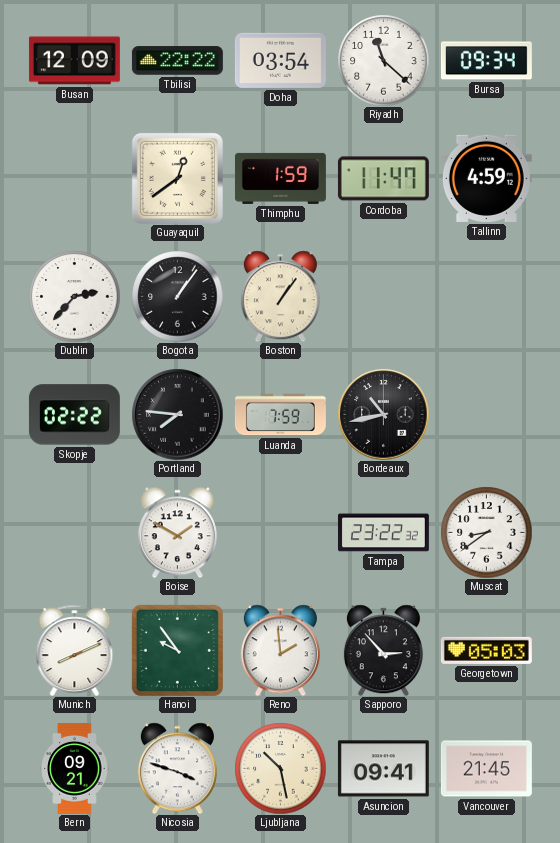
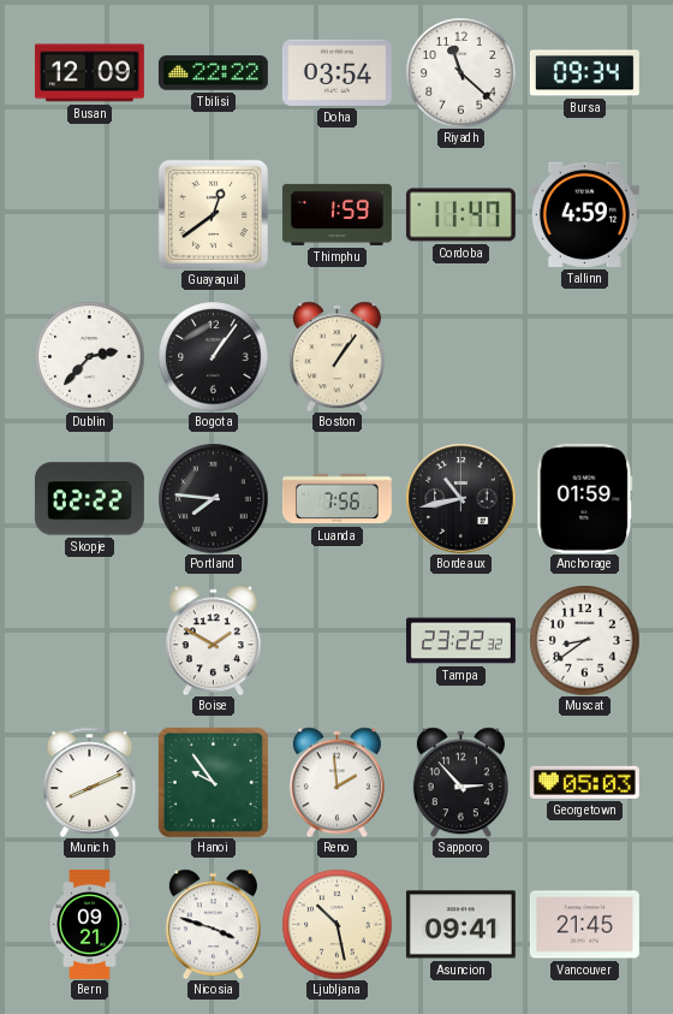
Luanda: 7:59 -> 7:56
Anchorage: none -> 01:59
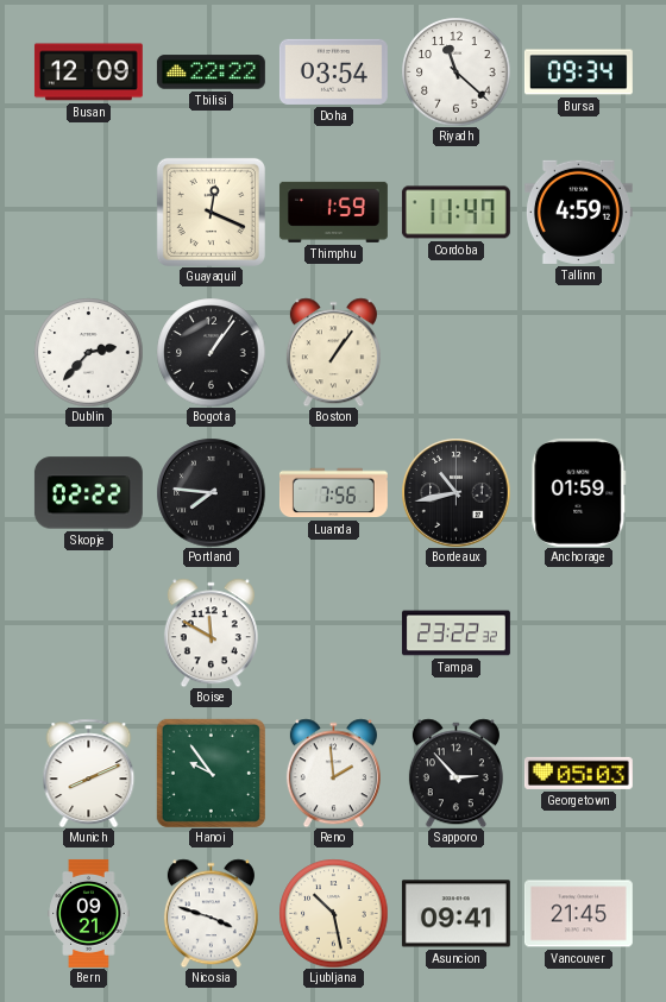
Guayaquil: 12:39 -> 12:19
Boise: 1:50 -> 11:50
Muscat: 8:39 -> none
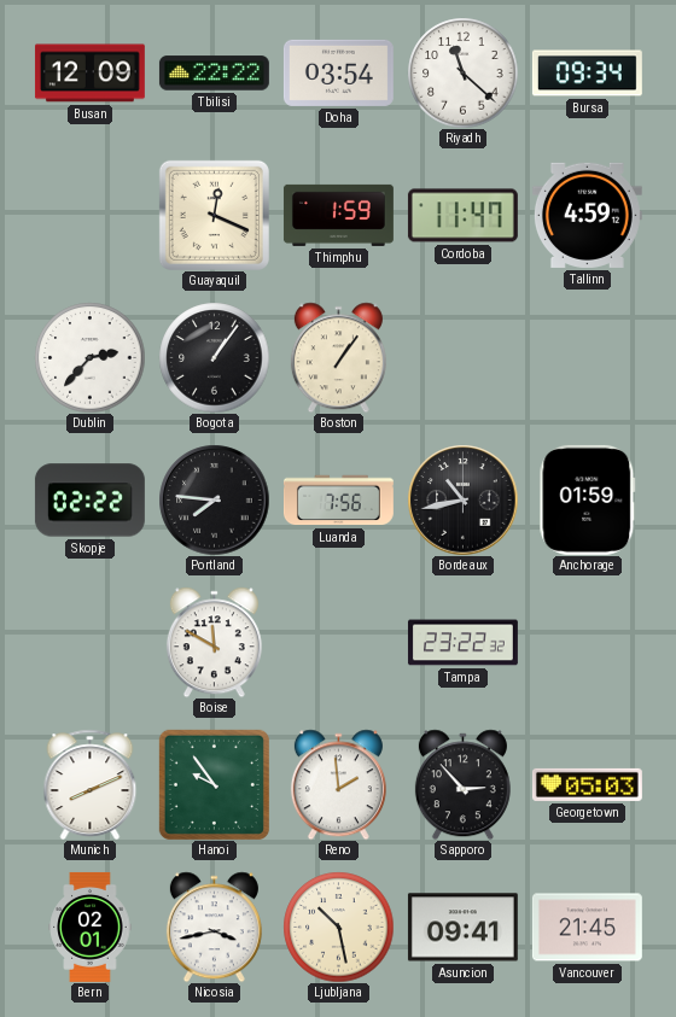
Bern: 09:21 -> 02:01
Nicosia: 3:48 -> 3:43
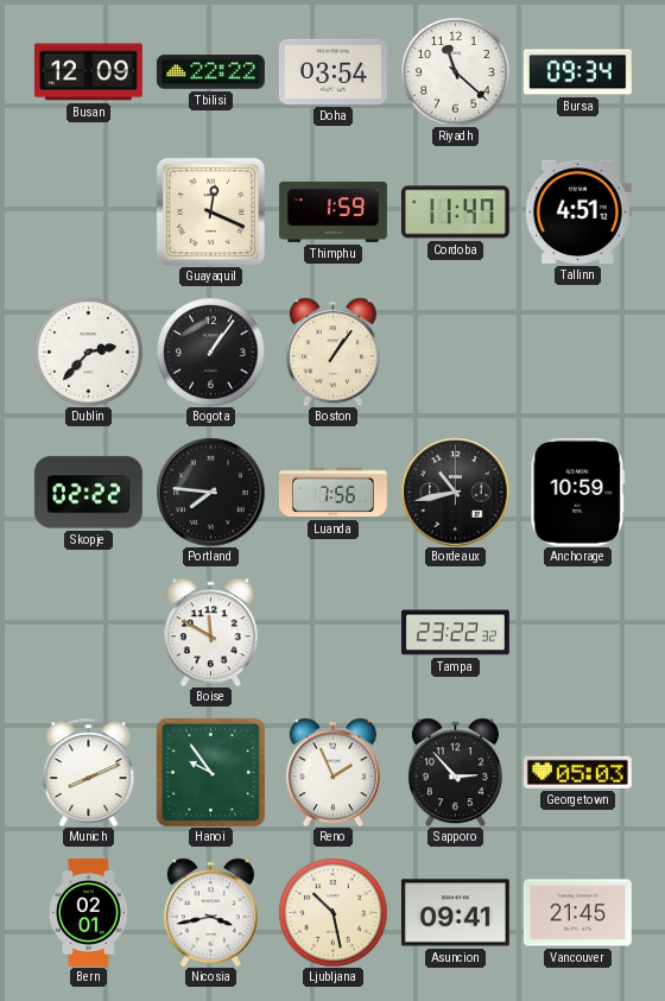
Tallinn: 4:59 -> 4:51
Anchorage: 01:59 -> 10:59
Reno: 1:59 -> 1:56
